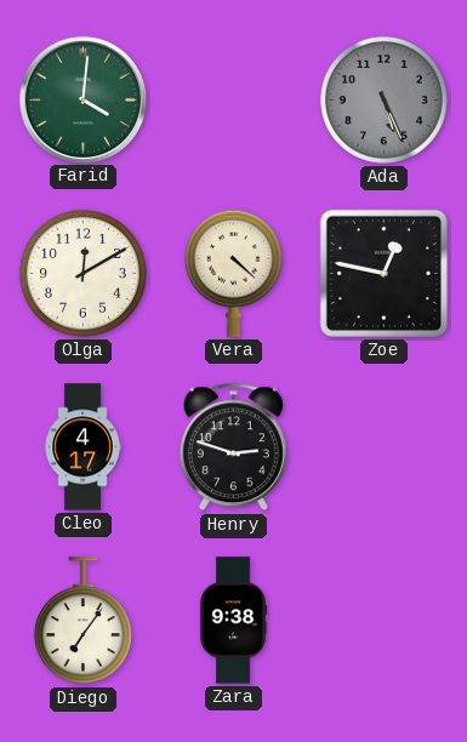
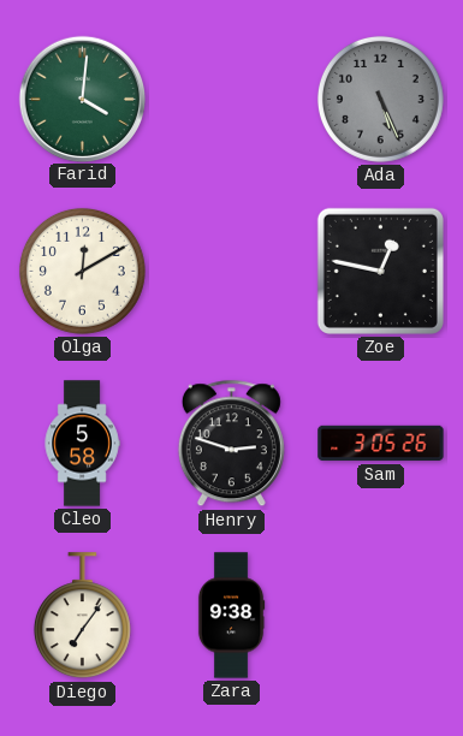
Vera: 4:22 -> none
Cleo: 4:17 -> 5:58
Sam: none -> 3:05
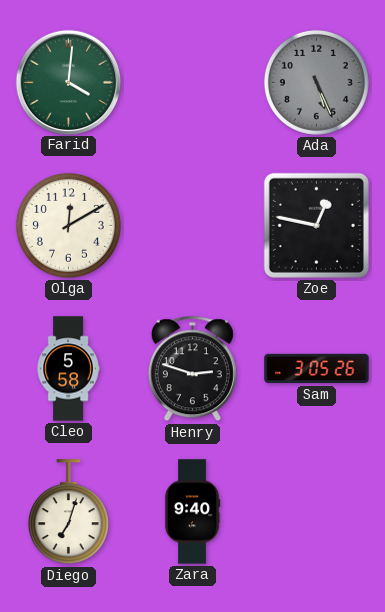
Diego: 7:06 -> 7:03
Zara: 9:38 -> 9:40
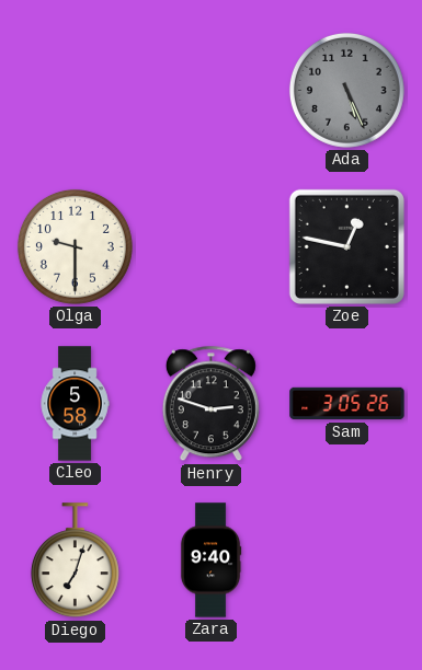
Farid: 4:01 -> none
Olga: 12:10 -> 9:30
